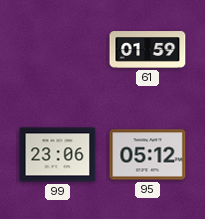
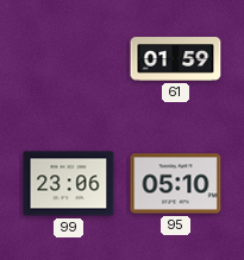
95: 05:12 -> 05:10
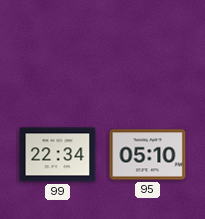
61: 01:59 -> none
99: 23:06 -> 22:34
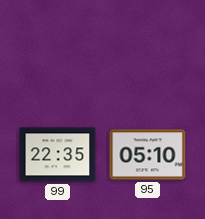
99: 22:34 -> 22:35
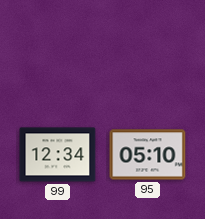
99: 22:35 -> 12:34
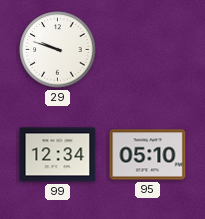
29: none -> 9:48
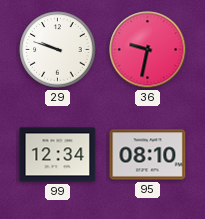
36: none -> 9:32
95: 05:10 -> 08:10
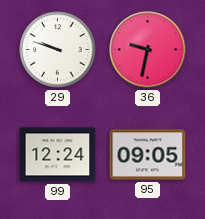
99: 12:34 -> 12:24
95: 08:10 -> 09:05
